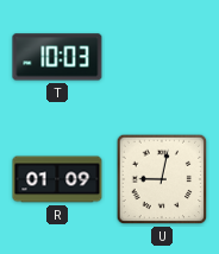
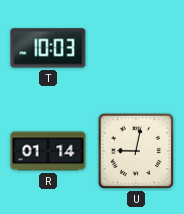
R: 01:09 -> 01:14
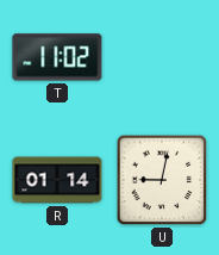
T: 10:03 -> 11:02
